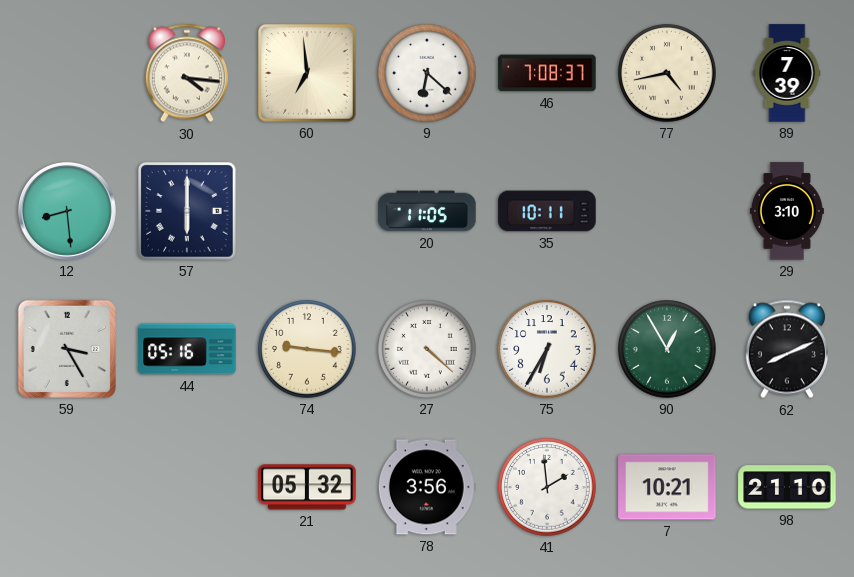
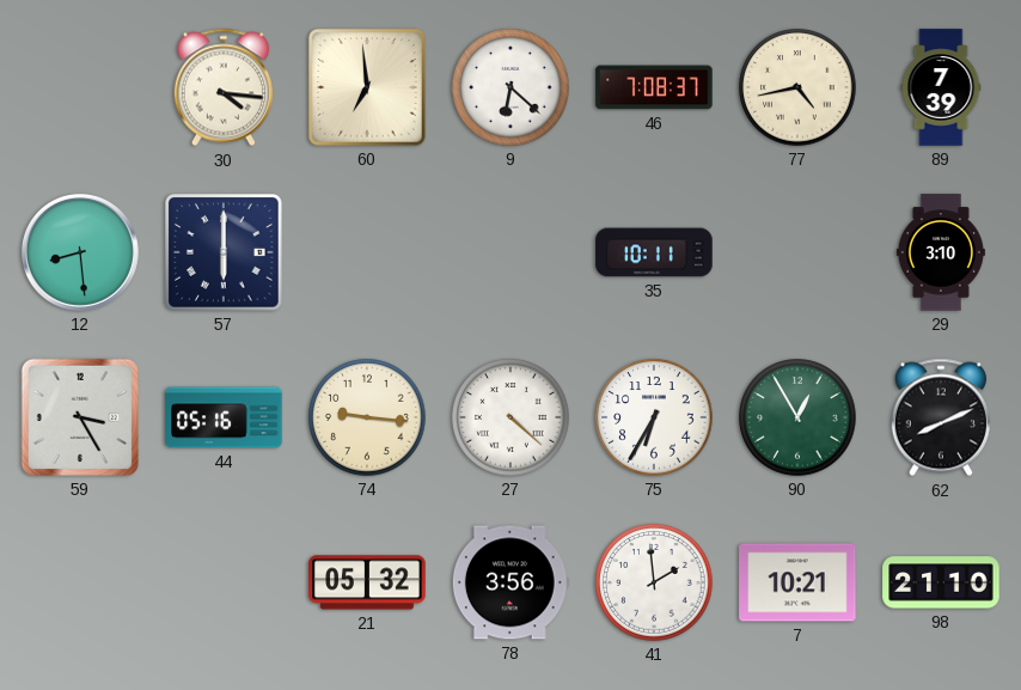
20: 11:05 -> none
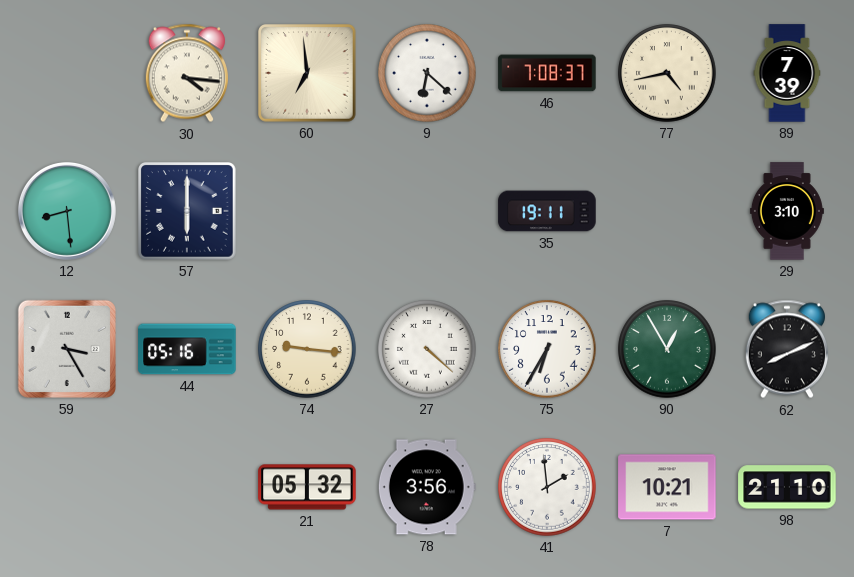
35: 10:11 -> 19:11
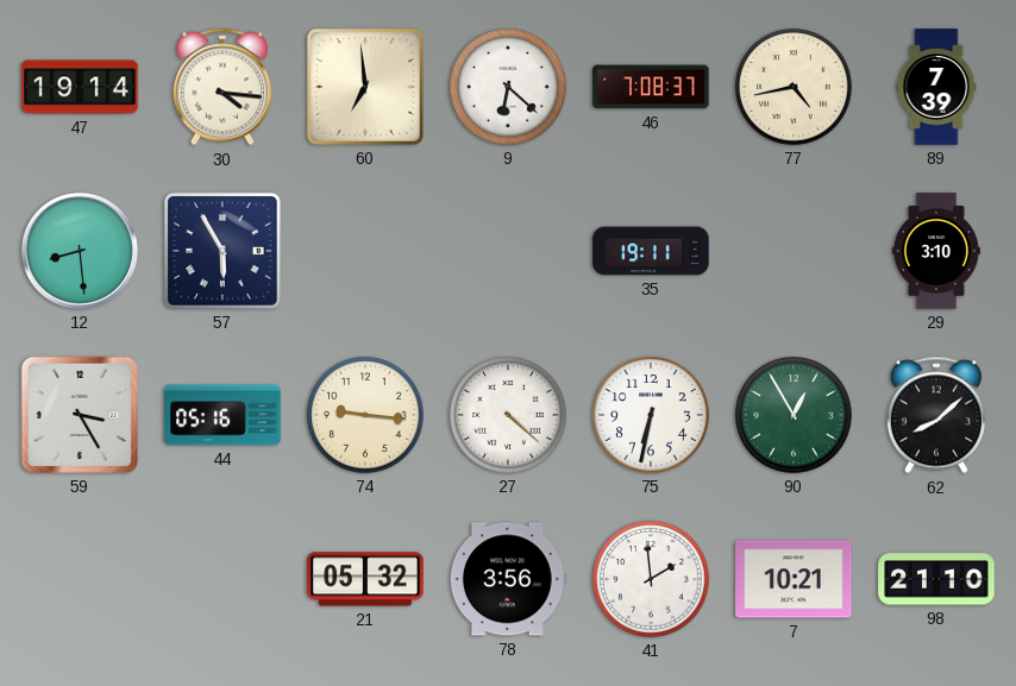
47: none -> 19:14
57: 6:00 -> 5:55
75: 6:35 -> 6:32
62: 8:11 -> 8:08
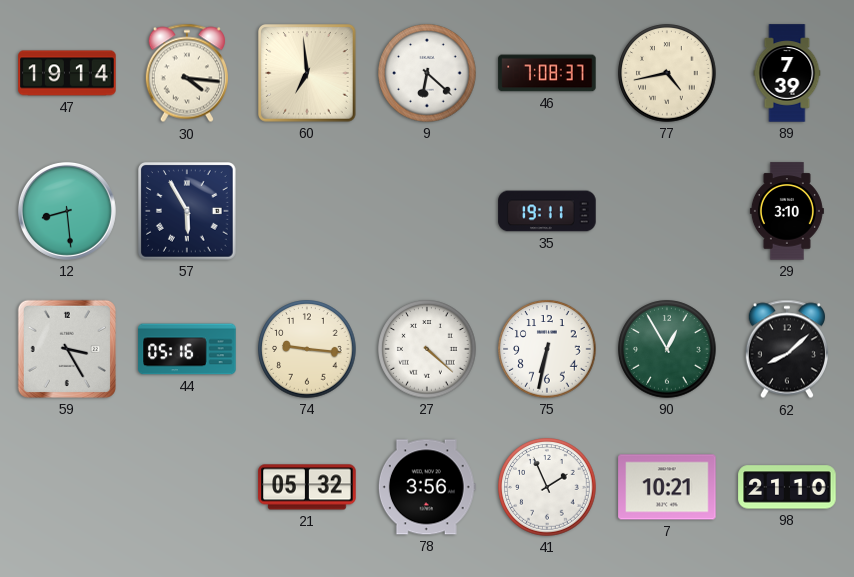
41: 1:59 -> 1:56
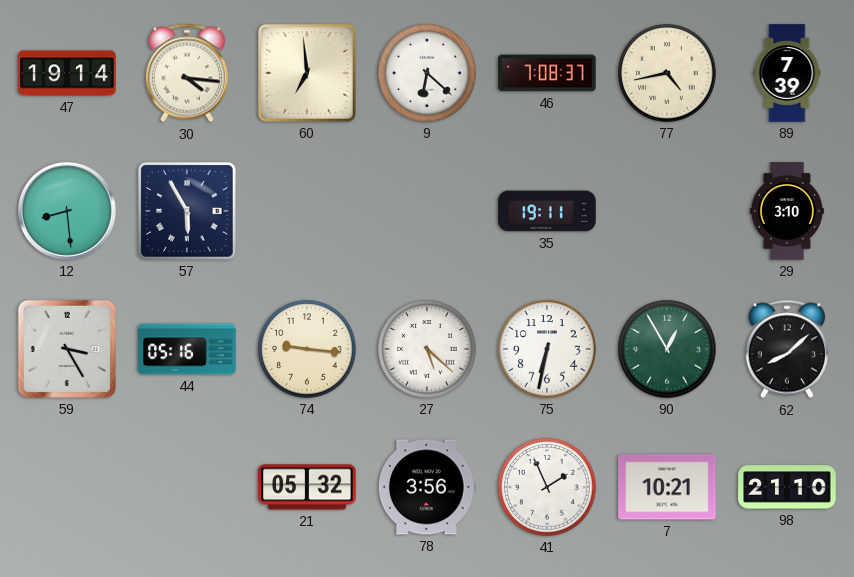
27: 4:22 -> 5:22
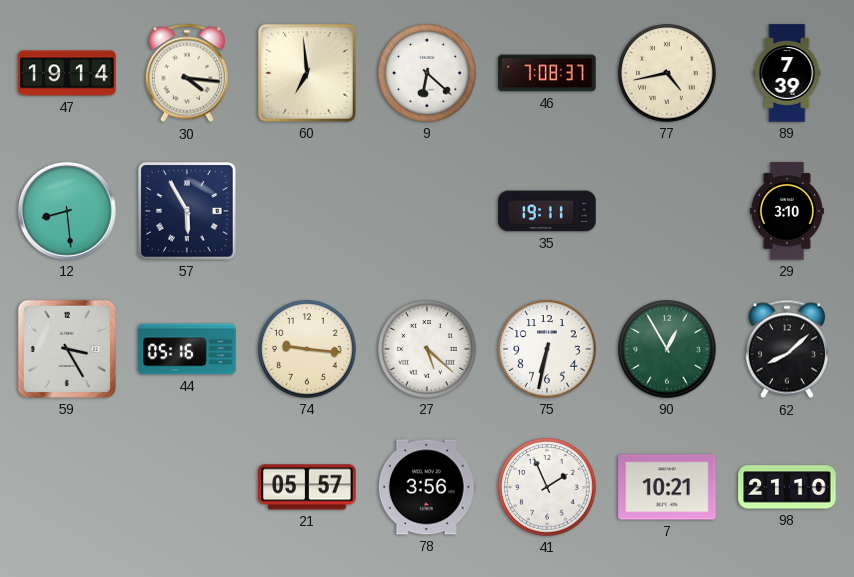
21: 05:32 -> 05:57
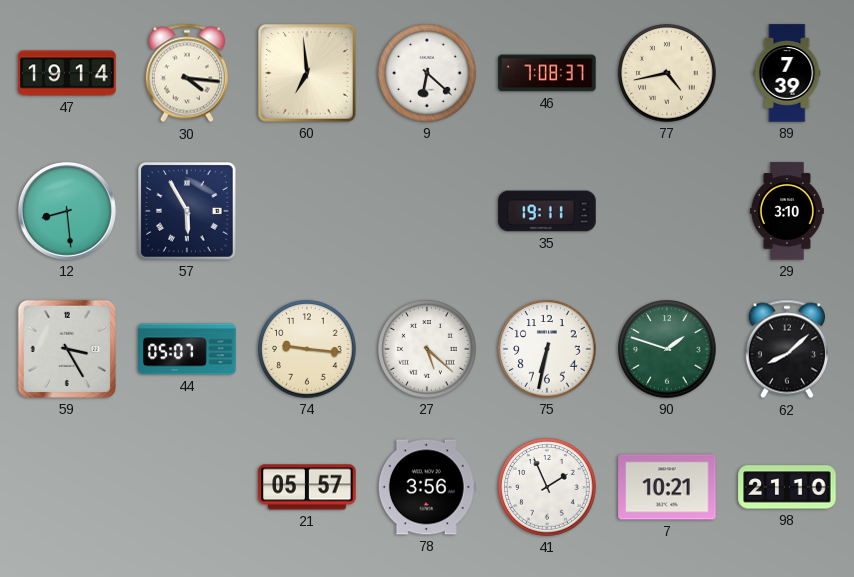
44: 05:16 -> 05:07
90: 12:55 -> 1:48
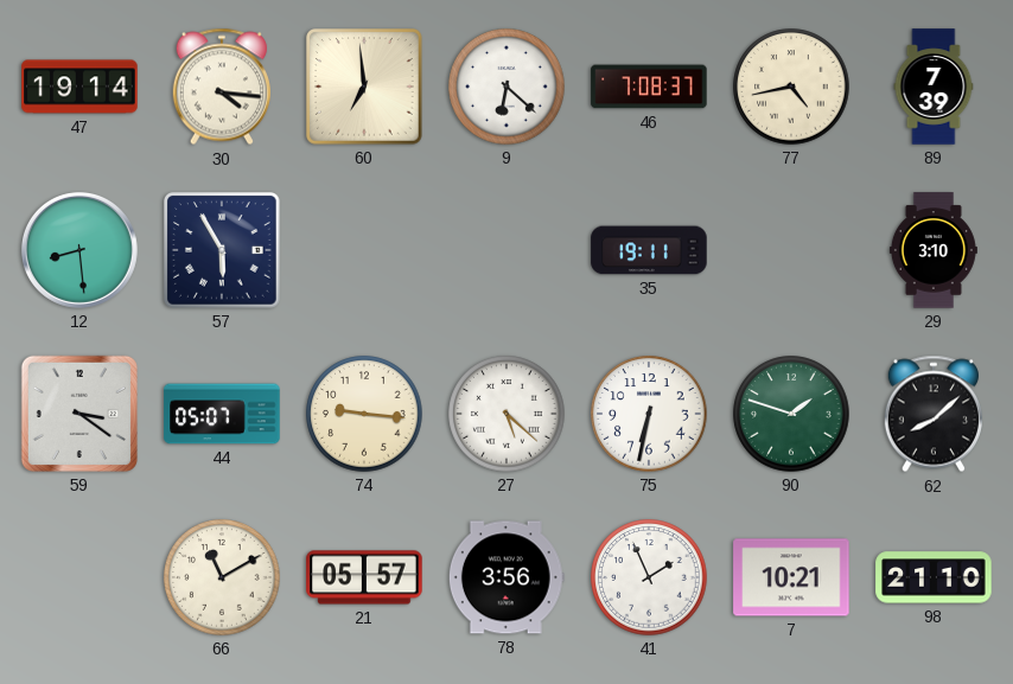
59: 3:25 -> 3:21
66: none -> 11:10
